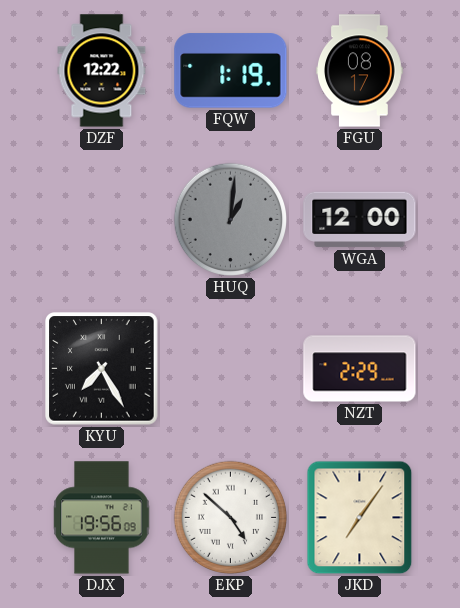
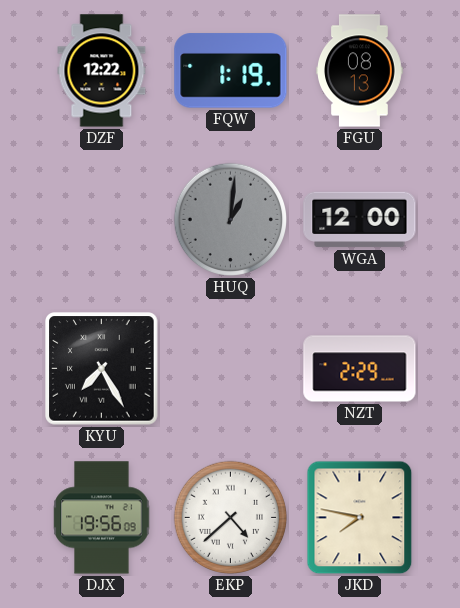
FGU: 08:17 -> 08:13
EKP: 4:52 -> 4:38
JKD: 7:06 -> 7:47
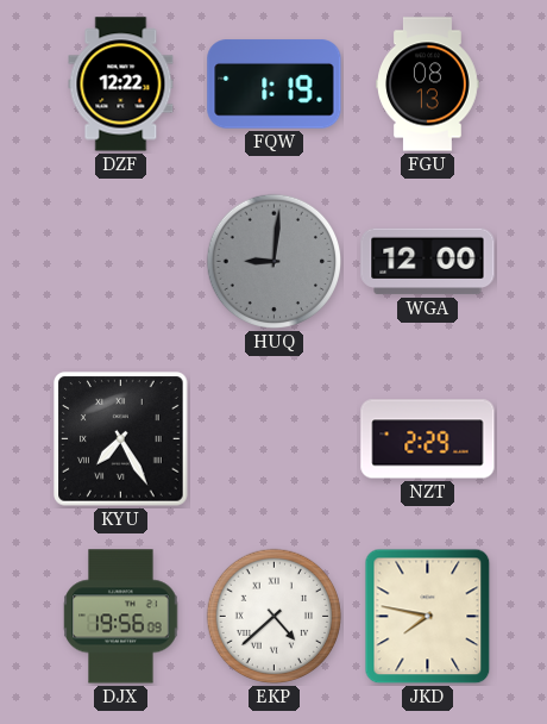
HUQ: 1:01 -> 9:01
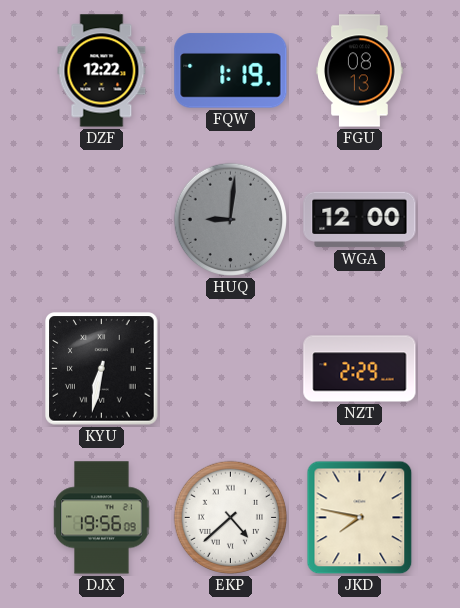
KYU: 7:25 -> 6:32
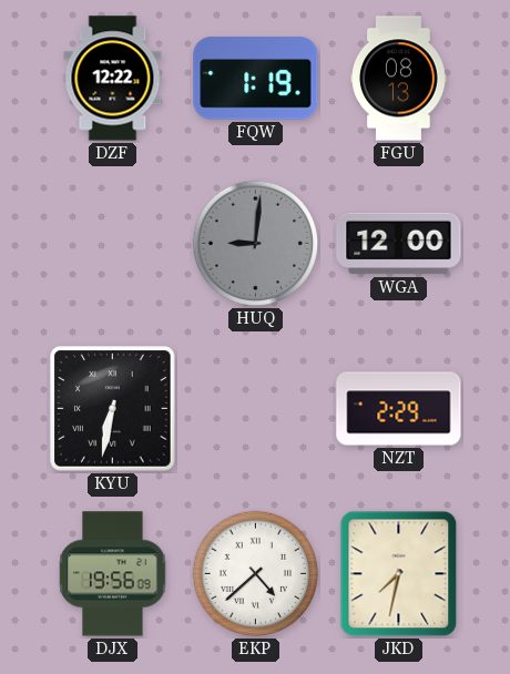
JKD: 7:47 -> 7:32
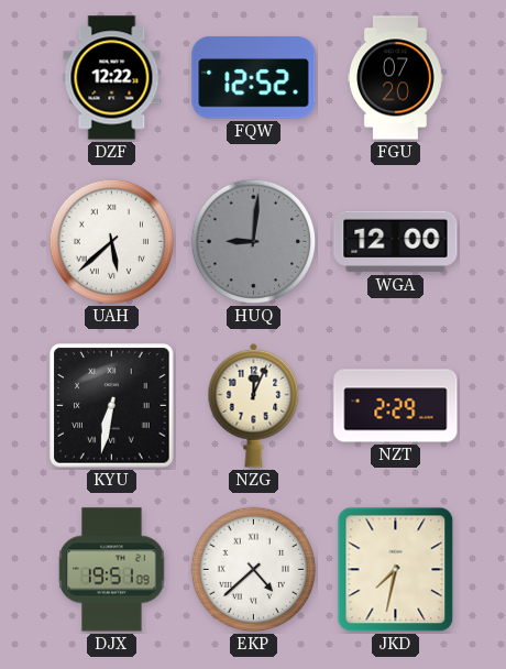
FQW: 1:19 -> 12:52
FGU: 08:13 -> 07:20
UAH: none -> 5:38
NZG: none -> 12:04
DJX: 19:56 -> 19:51
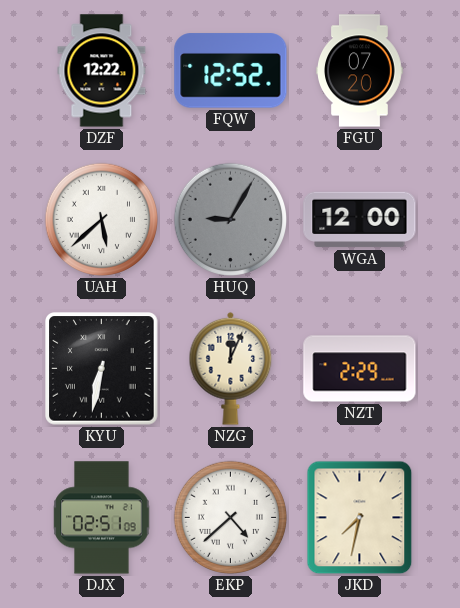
HUQ: 9:01 -> 9:05
DJX: 19:51 -> 02:51
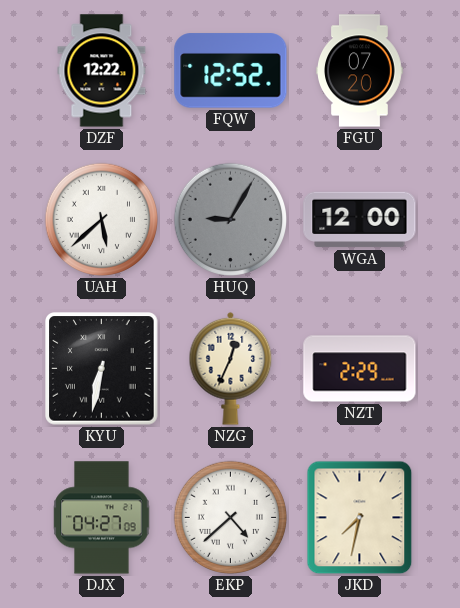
NZG: 12:04 -> 12:34
DJX: 02:51 -> 04:27
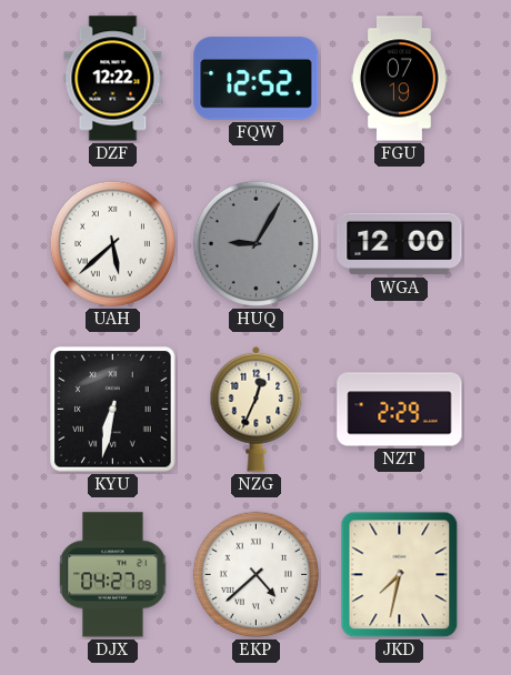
FGU: 07:20 -> 07:19
